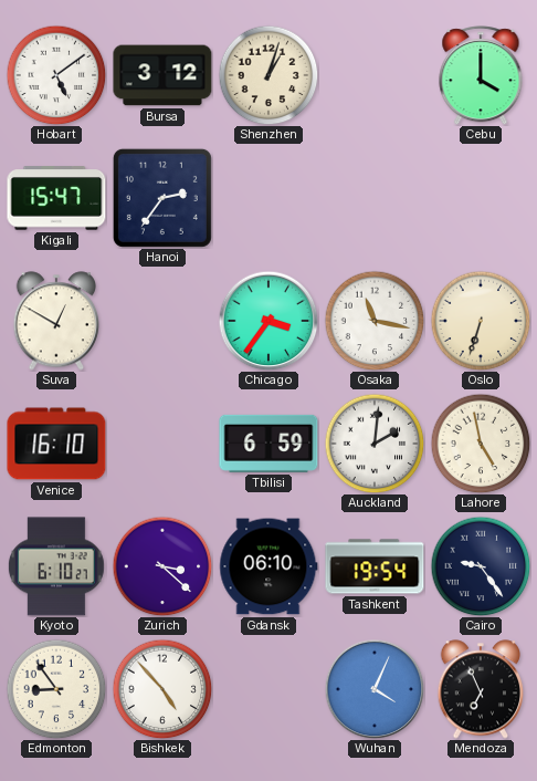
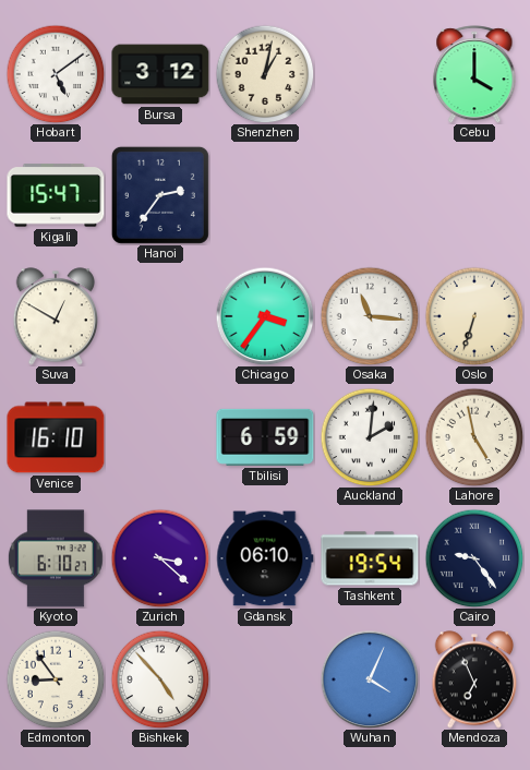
Shenzhen: 1:03 -> 1:02
Osaka: 11:17 -> 11:16
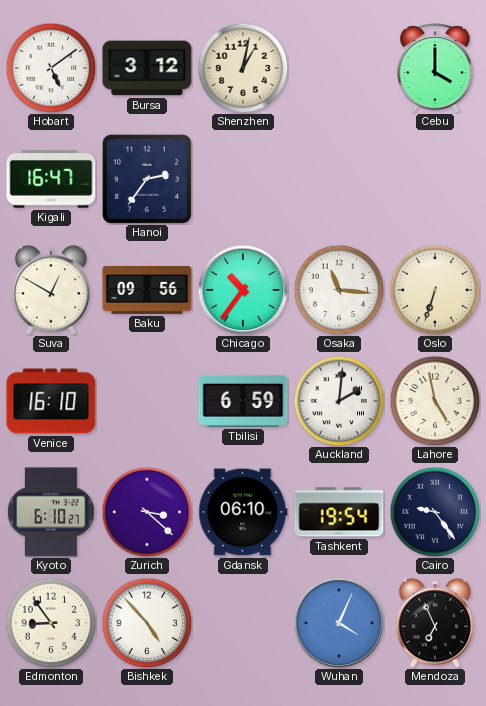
Kigali: 15:47 -> 16:47
Baku: none -> 09:56
Chicago: 3:36 -> 10:36
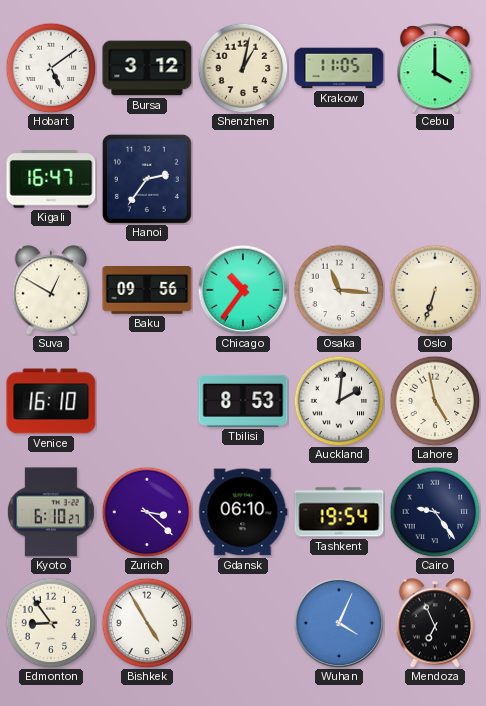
Krakow: none -> 11:05
Tbilisi: 6:59 -> 8:53
Bishkek: 4:53 -> 4:55
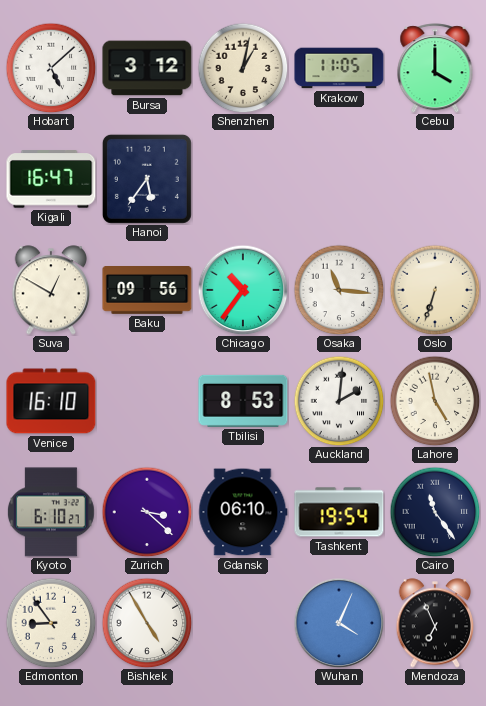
Hobart: 5:09 -> 5:08
Hanoi: 2:36 -> 5:36
Cairo: 9:24 -> 11:24
